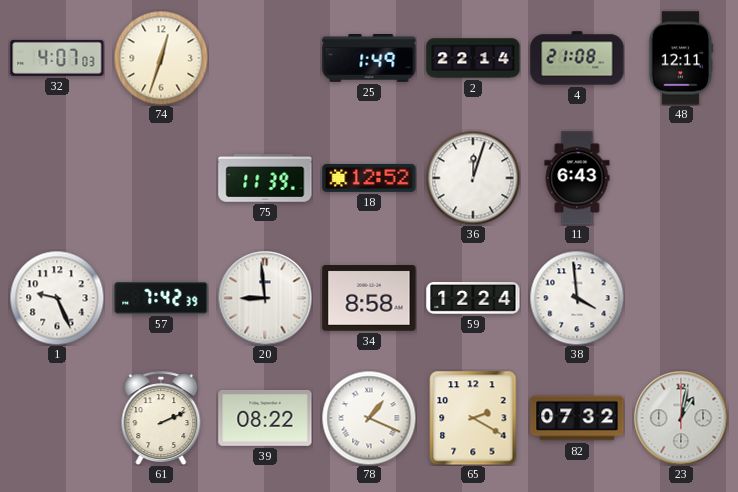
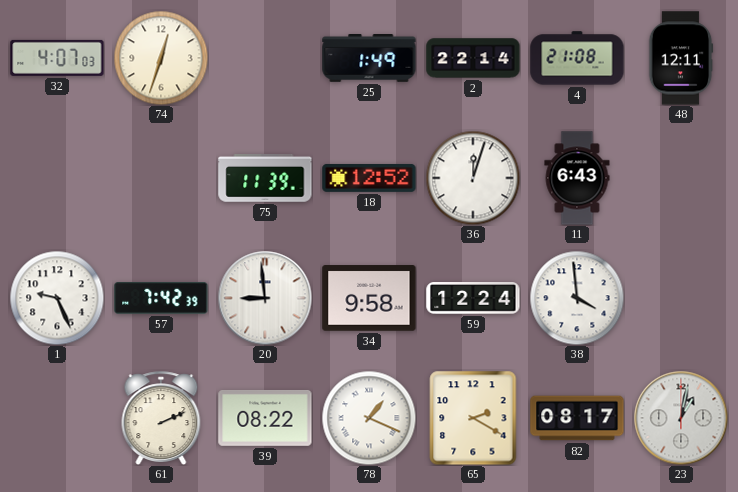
34: 8:58 -> 9:58
82: 07:32 -> 08:17
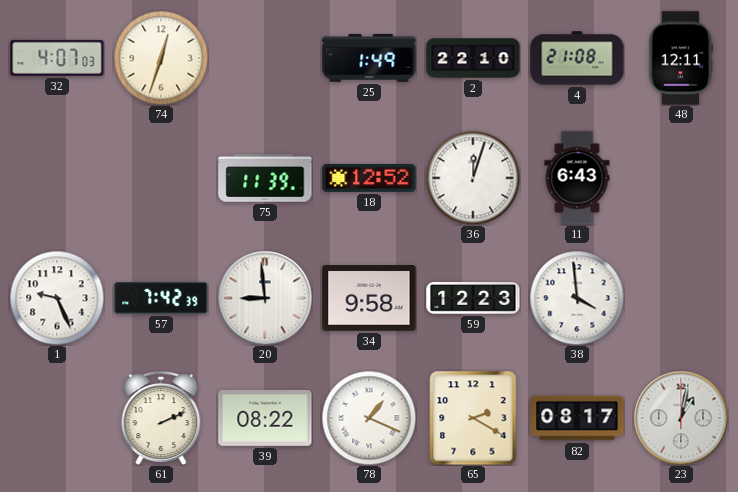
2: 22:14 -> 22:10
59: 12:24 -> 12:23
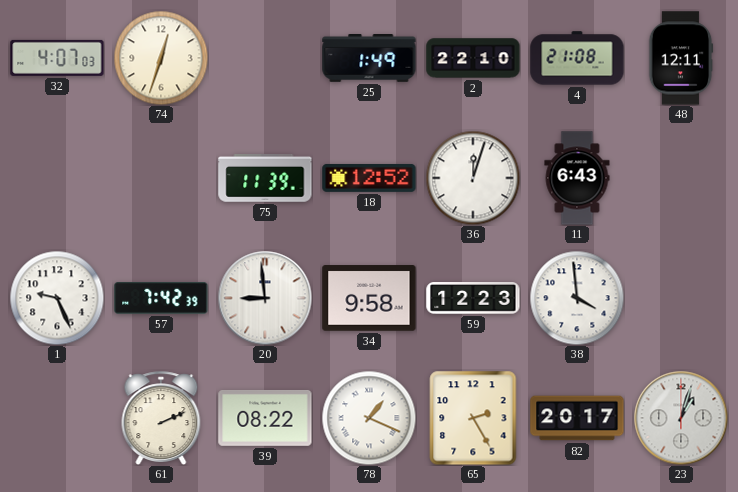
65: 2:20 -> 2:25
82: 08:17 -> 20:17
23: 1:02 -> 1:03
